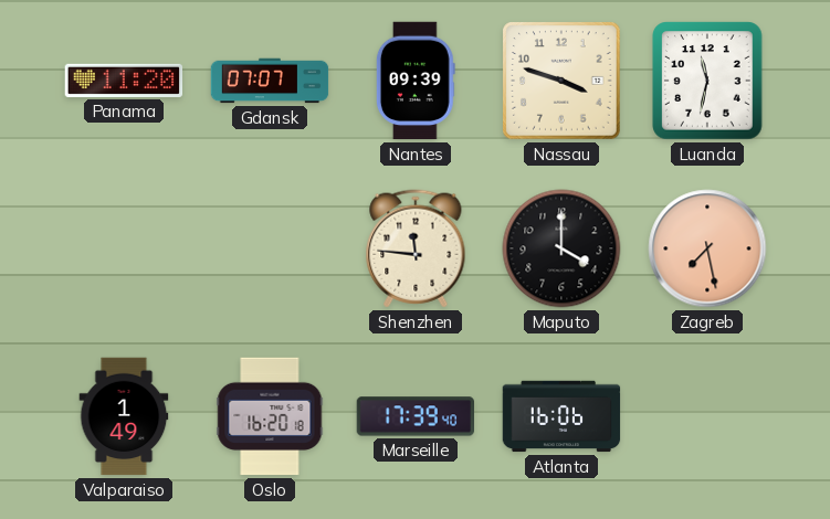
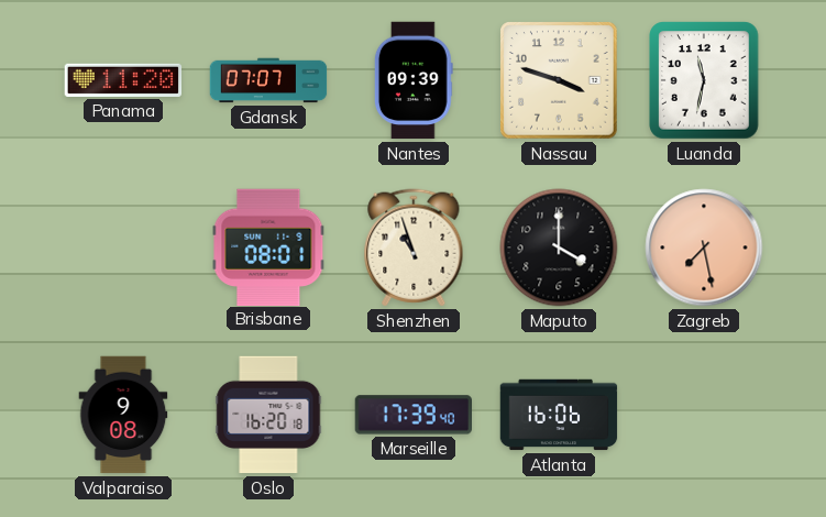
Brisbane: none -> 08:01
Shenzhen: 11:46 -> 10:57
Valparaiso: 1:49 -> 9:08
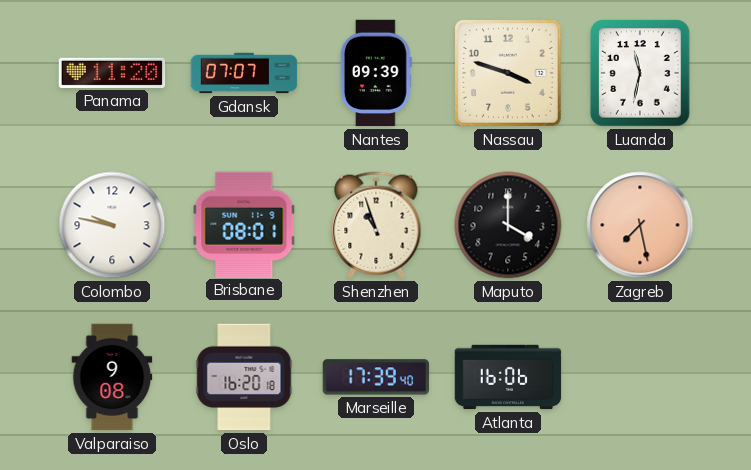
Colombo: none -> 9:47
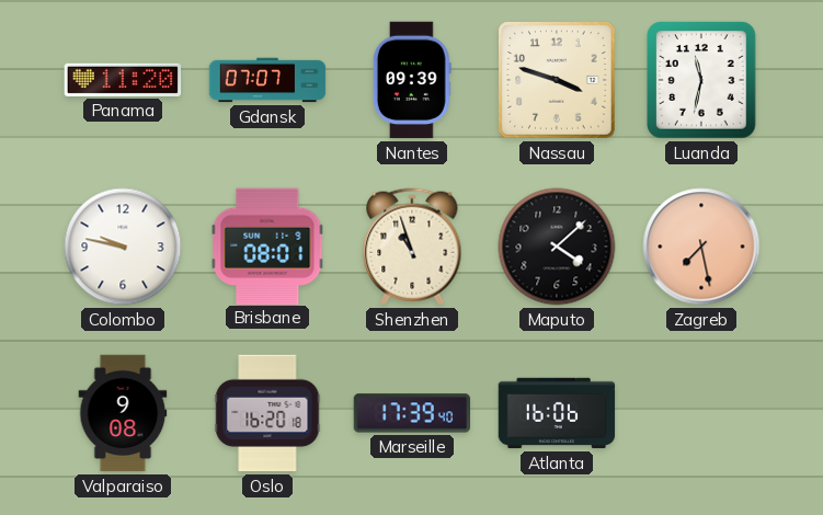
Maputo: 4:00 -> 4:08
